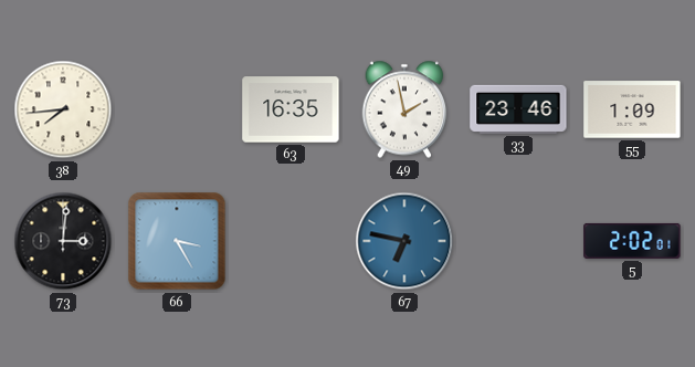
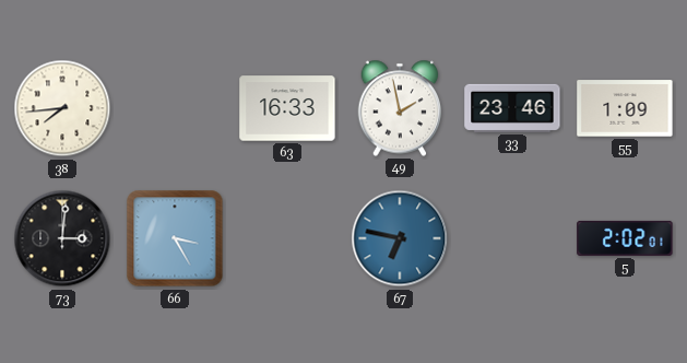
63: 16:35 -> 16:33
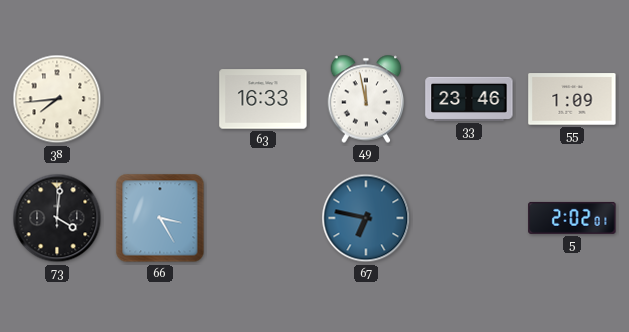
49: 1:58 -> 11:58
73: 3:01 -> 4:01
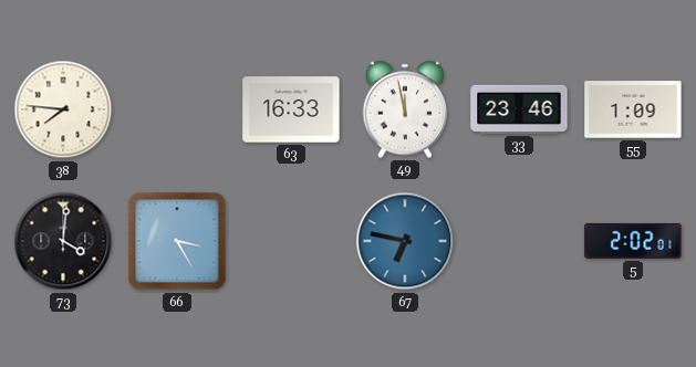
38: 7:44 -> 7:46
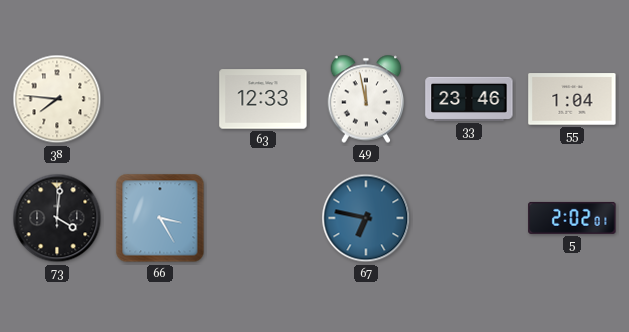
63: 16:33 -> 12:33
55: 1:09 -> 1:04
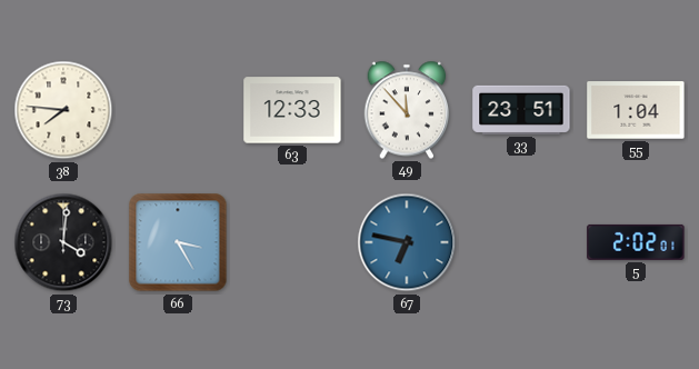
49: 11:58 -> 11:53
33: 23:46 -> 23:51
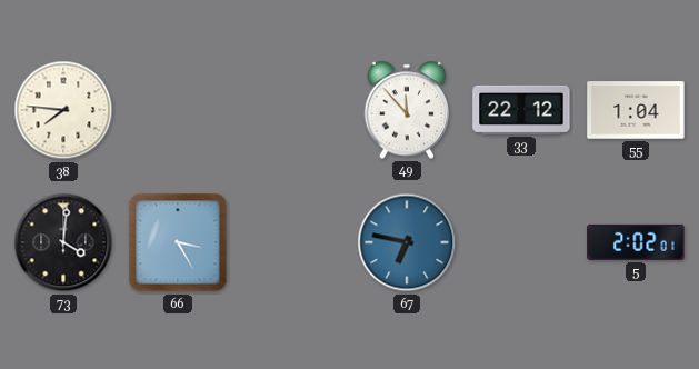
63: 12:33 -> none
33: 23:51 -> 22:12
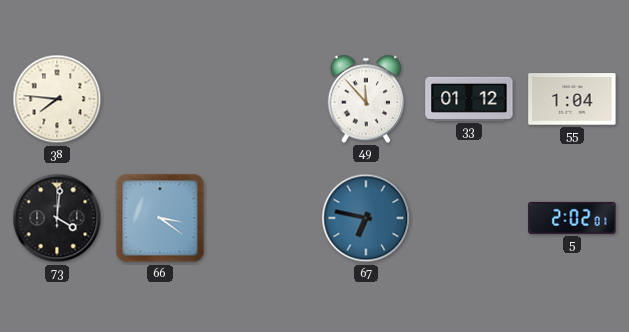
33: 22:12 -> 01:12
66: 3:25 -> 3:21
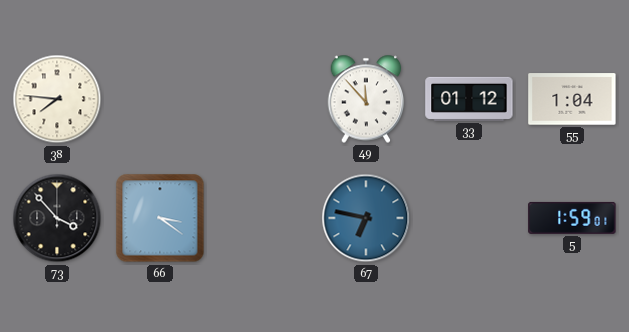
73: 4:01 -> 3:53
5: 2:02 -> 1:59
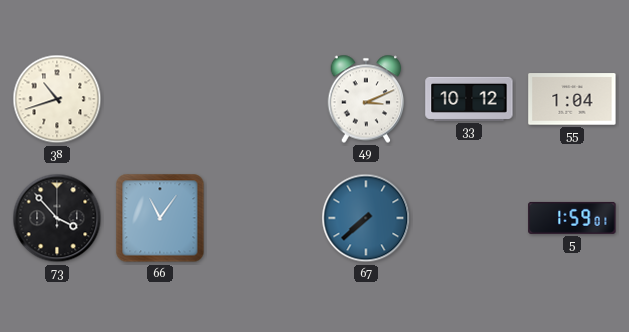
38: 7:46 -> 10:42
49: 11:53 -> 3:11
33: 01:12 -> 10:12
66: 3:21 -> 11:06
67: 6:47 -> 7:38
